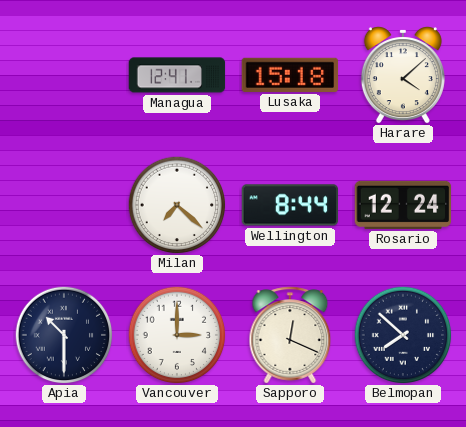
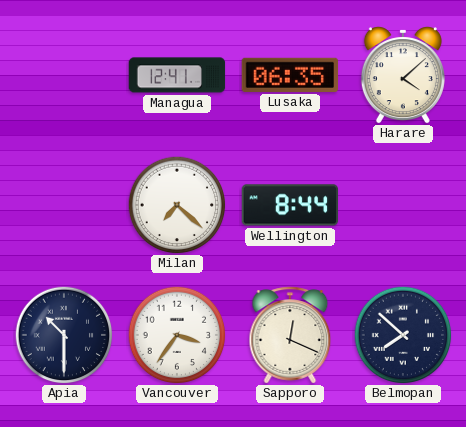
Lusaka: 15:18 -> 06:35
Rosario: 12:24 -> none
Vancouver: 3:00 -> 3:36
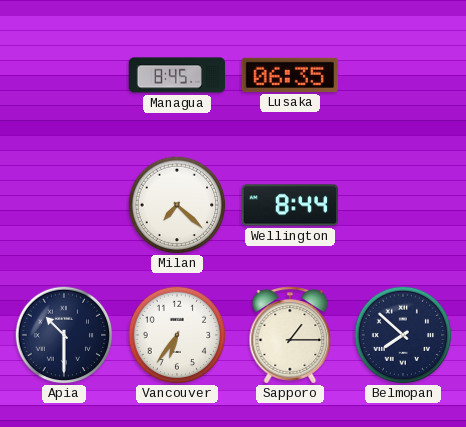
Managua: 12:41 -> 8:45
Harare: 4:08 -> none
Vancouver: 3:36 -> 6:36
Sapporo: 12:19 -> 1:15
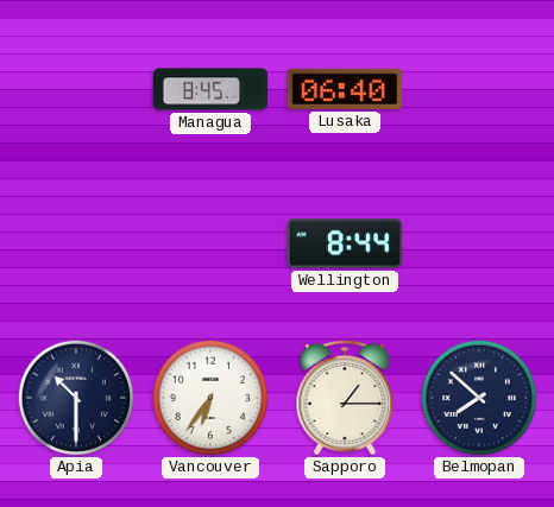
Lusaka: 06:35 -> 06:40
Milan: 7:22 -> none
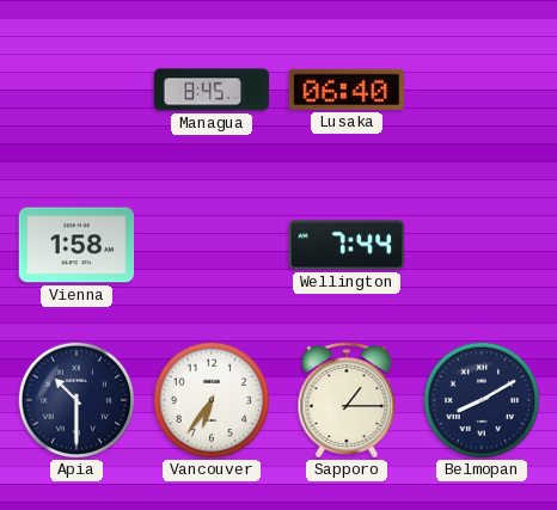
Vienna: none -> 1:58
Wellington: 8:44 -> 7:44
Belmopan: 7:52 -> 8:10
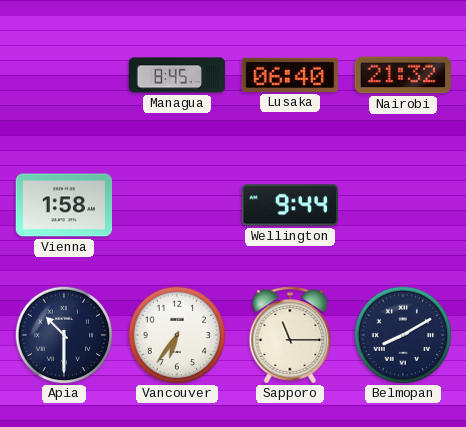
Nairobi: none -> 21:32
Wellington: 7:44 -> 9:44
Sapporo: 1:15 -> 11:15
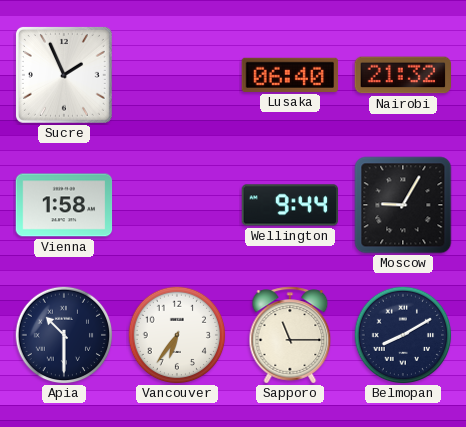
Sucre: none -> 1:56
Managua: 8:45 -> none
Moscow: none -> 9:05
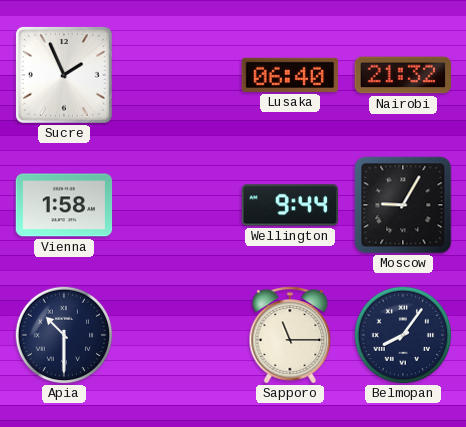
Vancouver: 6:36 -> none
Belmopan: 8:10 -> 8:06
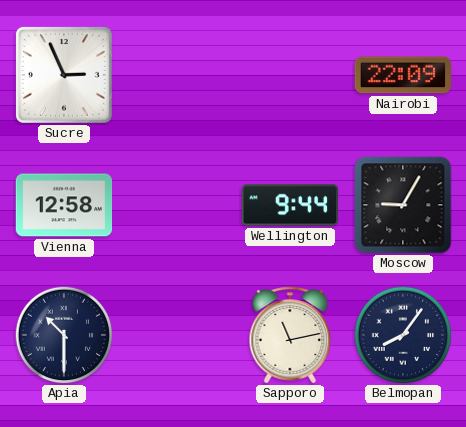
Sucre: 1:56 -> 2:56
Lusaka: 06:40 -> none
Nairobi: 21:32 -> 22:09
Vienna: 1:58 -> 12:58
Sapporo: 11:15 -> 11:13
